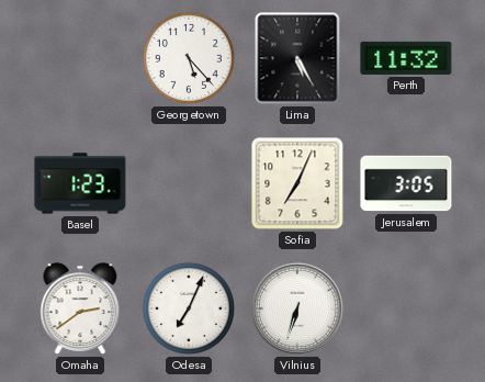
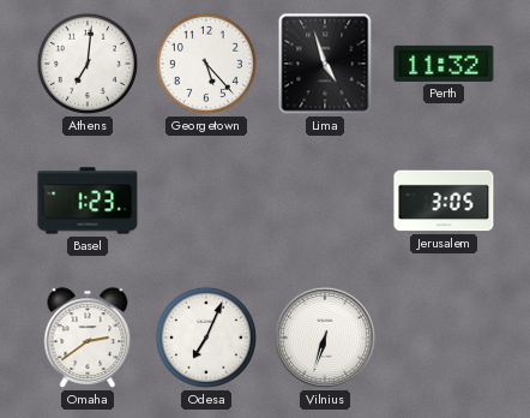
Athens: none -> 7:01
Lima: 5:25 -> 4:57
Sofia: 7:04 -> none
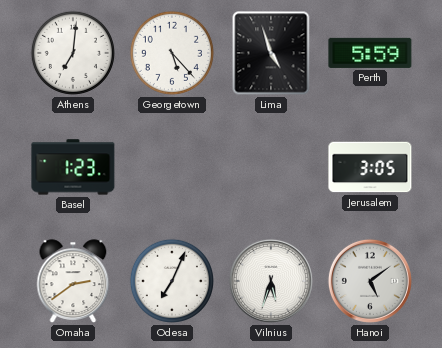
Perth: 11:32 -> 5:59
Vilnius: 6:33 -> 5:33
Hanoi: none -> 5:09
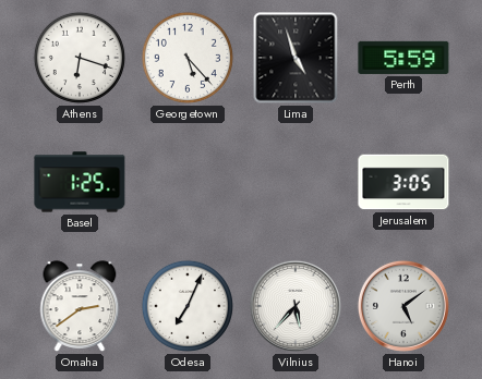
Athens: 7:01 -> 6:18
Basel: 1:23 -> 1:25
Vilnius: 5:33 -> 5:37
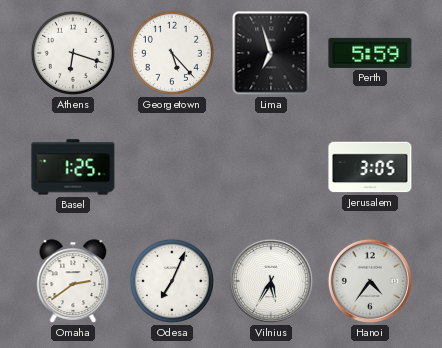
Lima: 4:57 -> 6:57
Vilnius: 5:37 -> 5:35
Hanoi: 5:09 -> 4:36
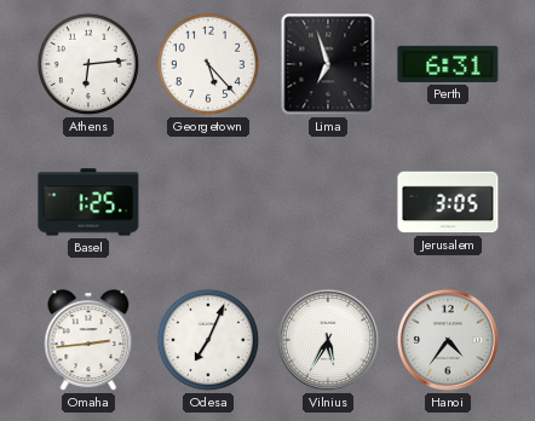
Athens: 6:18 -> 6:14
Perth: 5:59 -> 6:31
Omaha: 2:39 -> 2:44
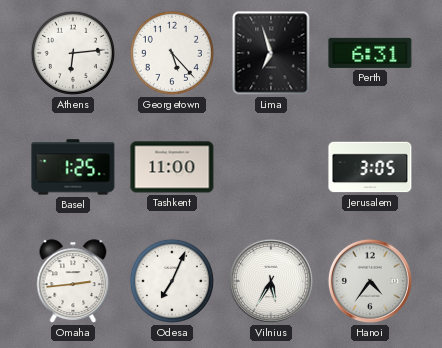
Tashkent: none -> 11:00
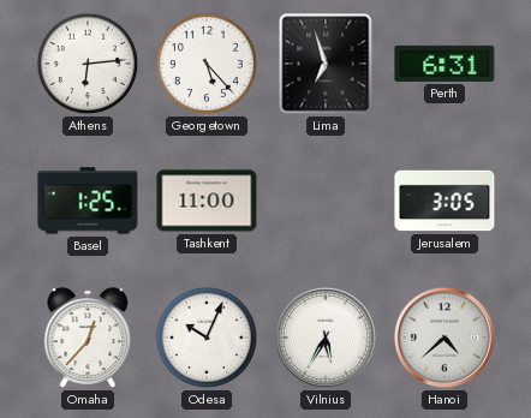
Omaha: 2:44 -> 12:37
Odesa: 7:04 -> 10:04
Hanoi: 4:36 -> 4:38
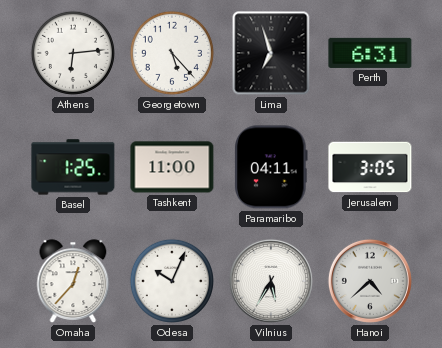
Paramaribo: none -> 04:11
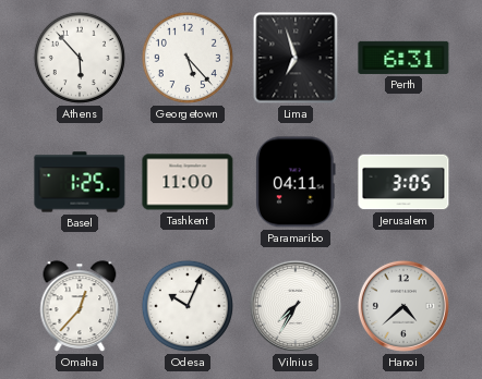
Athens: 6:14 -> 5:53
Vilnius: 5:35 -> 7:35
